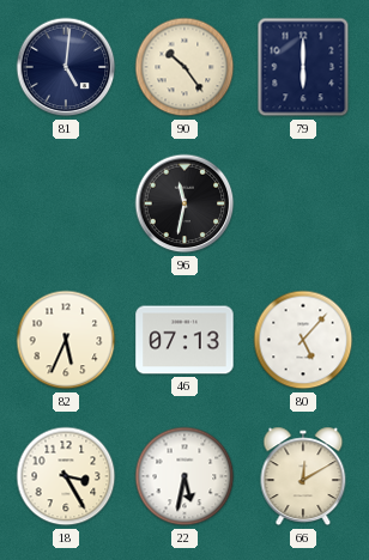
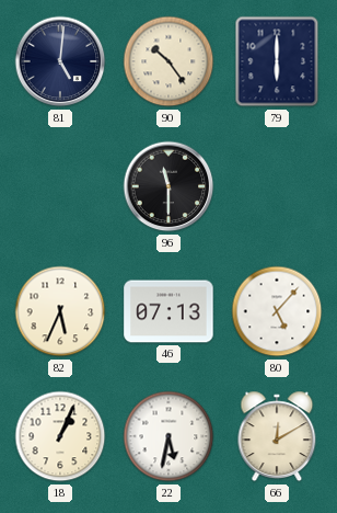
96: 11:32 -> 11:30
18: 3:25 -> 1:04
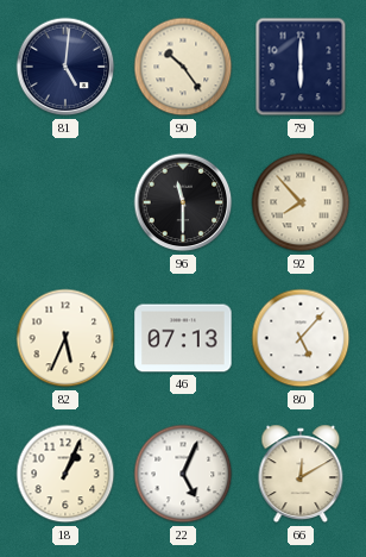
92: none -> 7:53
22: 5:32 -> 5:04
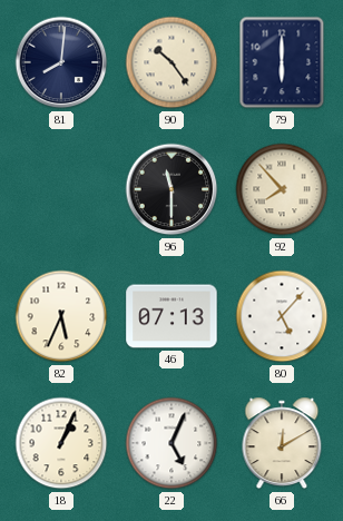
81: 5:01 -> 8:01
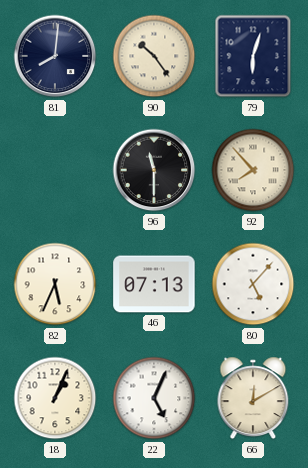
79: 6:00 -> 6:03
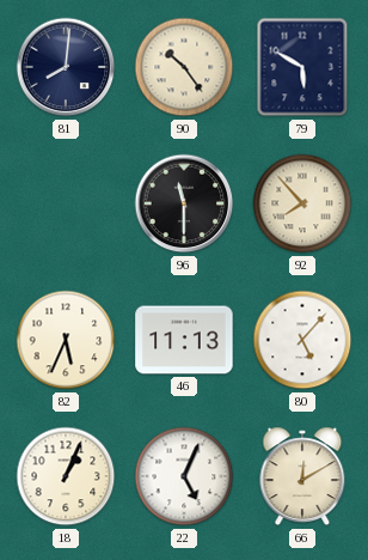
79: 6:03 -> 5:50
46: 07:13 -> 11:13
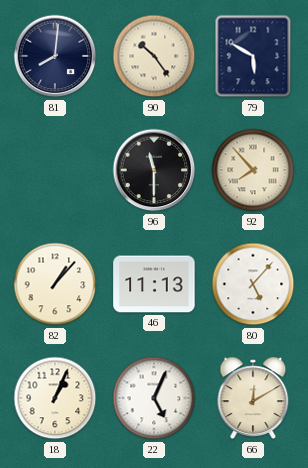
82: 5:34 -> 1:07
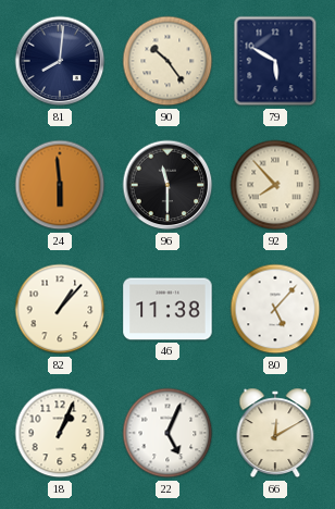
24: none -> 5:59
46: 11:13 -> 11:38
